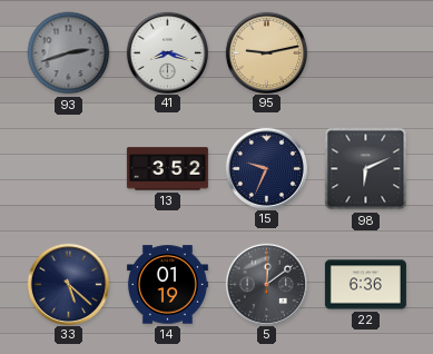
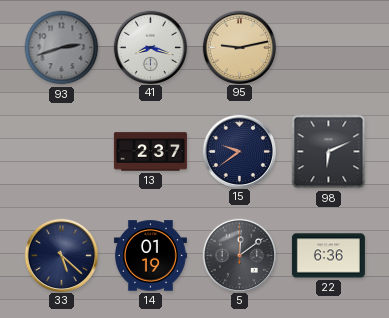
13: 3:52 -> 2:37
15: 9:34 -> 9:39
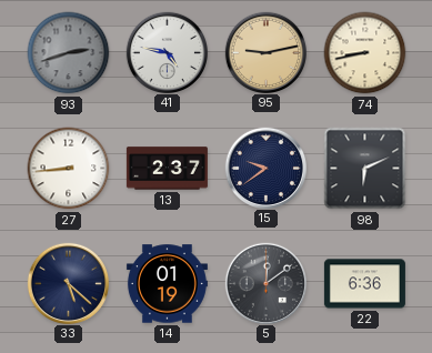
41: 8:18 -> 4:47
74: none -> 8:43
27: none -> 8:44
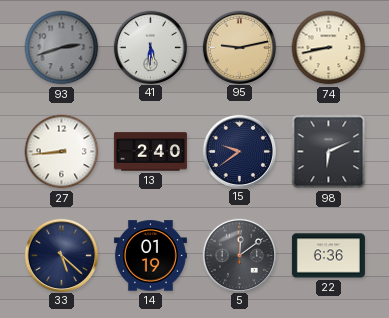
41: 4:47 -> 5:31
13: 2:37 -> 2:40
